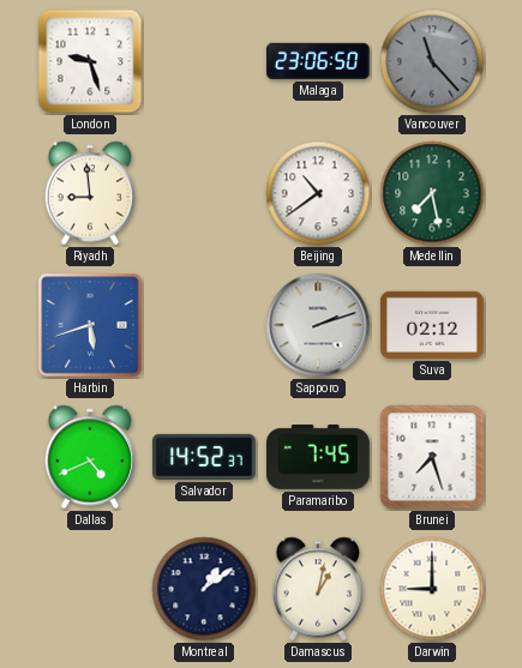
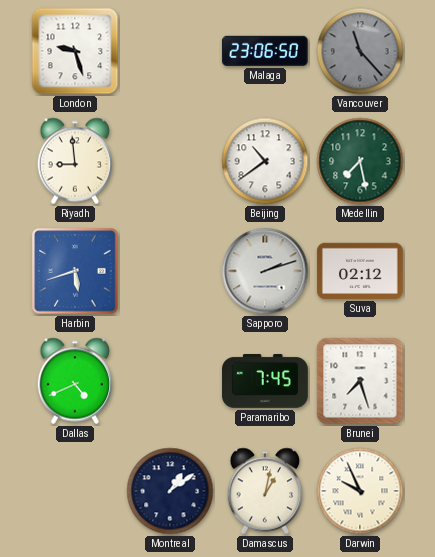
Salvador: 14:52 -> none
Darwin: 9:00 -> 9:56
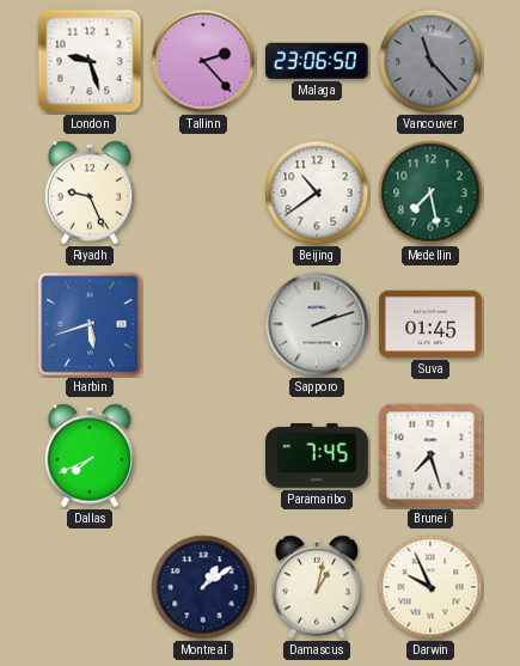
Tallinn: none -> 2:23
Riyadh: 8:59 -> 9:26
Suva: 02:12 -> 01:45
Dallas: 4:41 -> 7:41
